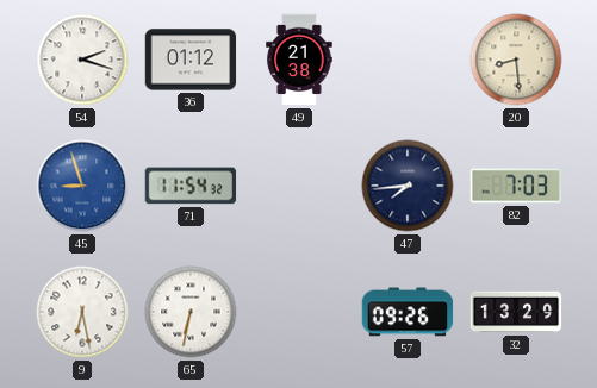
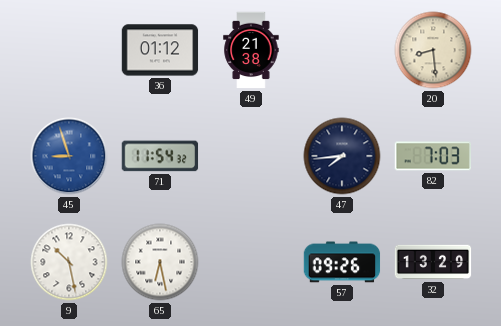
54: 2:18 -> none
9: 6:28 -> 10:28
65: 6:32 -> 6:28
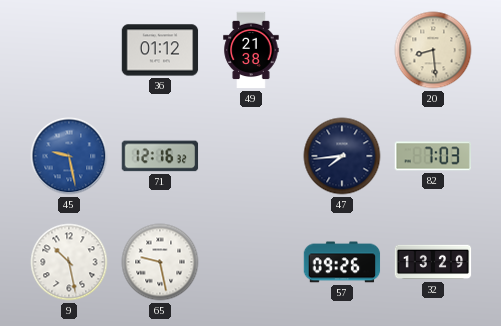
45: 8:57 -> 9:28
71: 11:54 -> 12:16
65: 6:28 -> 9:28
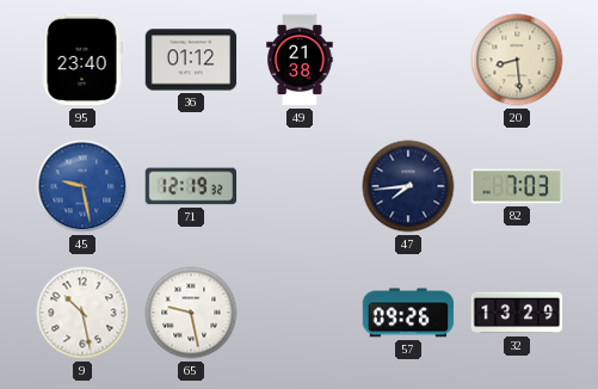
95: none -> 23:40
71: 12:16 -> 12:19
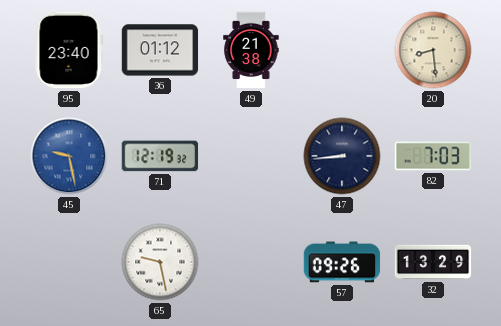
47: 7:44 -> 8:44
9: 10:28 -> none
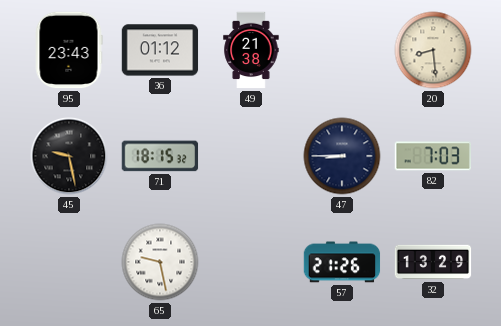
95: 23:40 -> 23:43
45 dial: blue -> black
71: 12:19 -> 18:15
47: 8:44 -> 8:45
57: 09:26 -> 21:26
